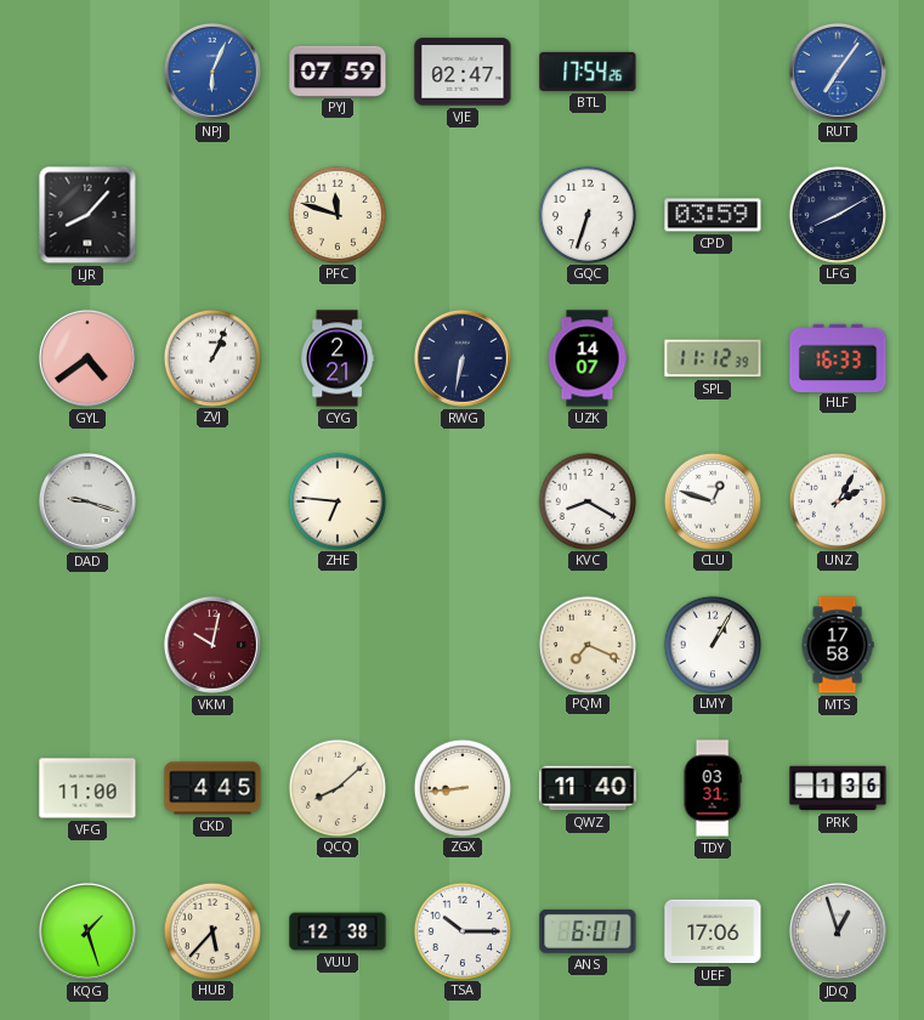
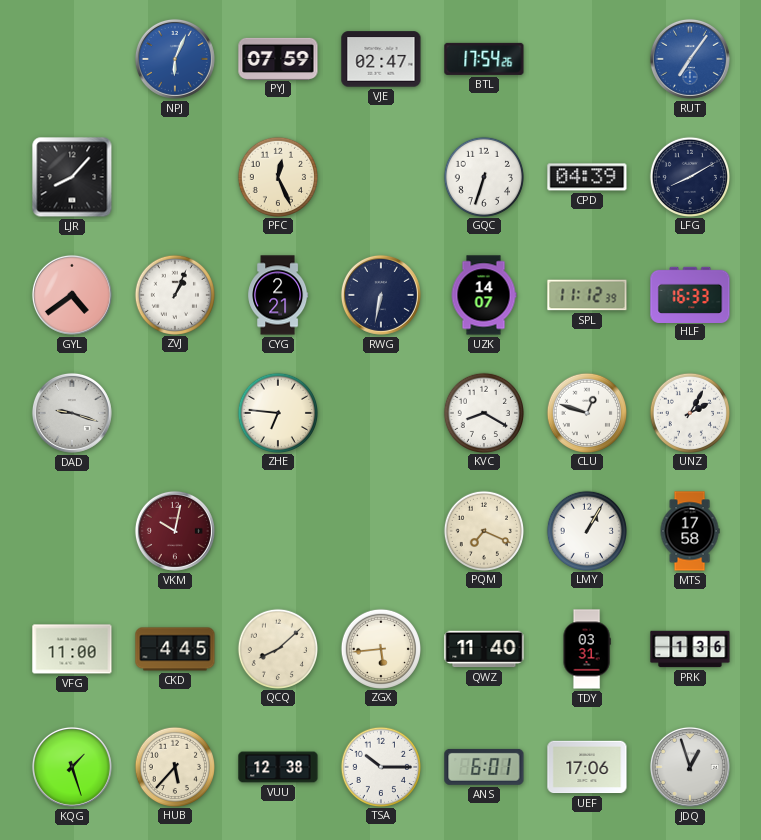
PFC: 11:48 -> 12:26
CPD: 03:59 -> 04:39
ZGX: 8:44 -> 5:44
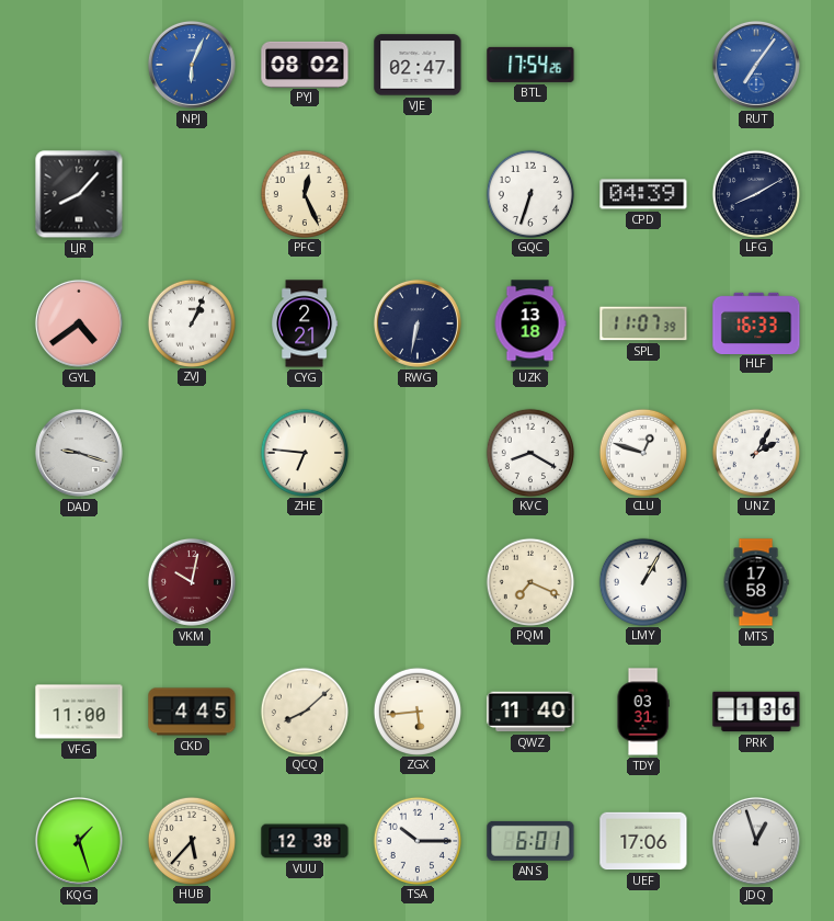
PYJ: 07:59 -> 08:02
UZK: 14:07 -> 13:18
SPL: 11:12 -> 11:07
